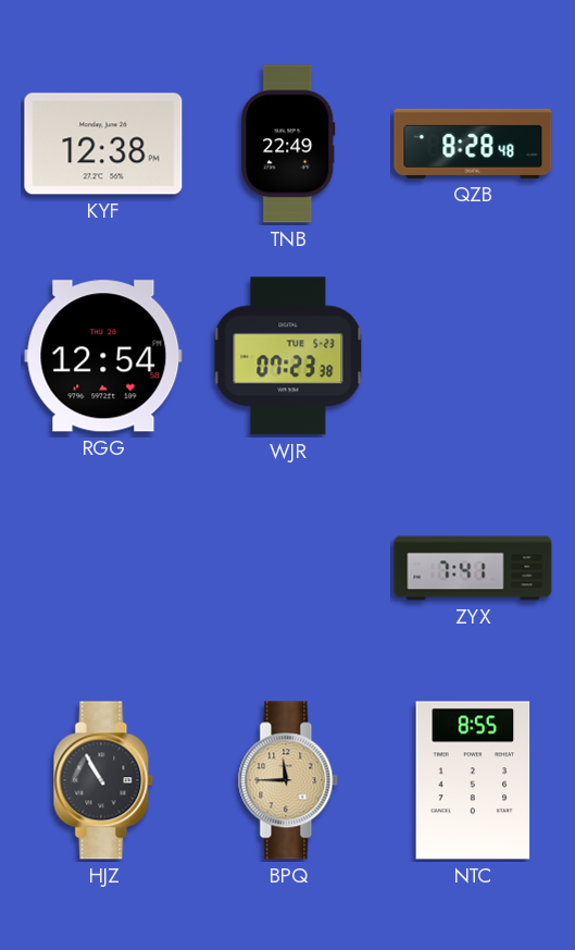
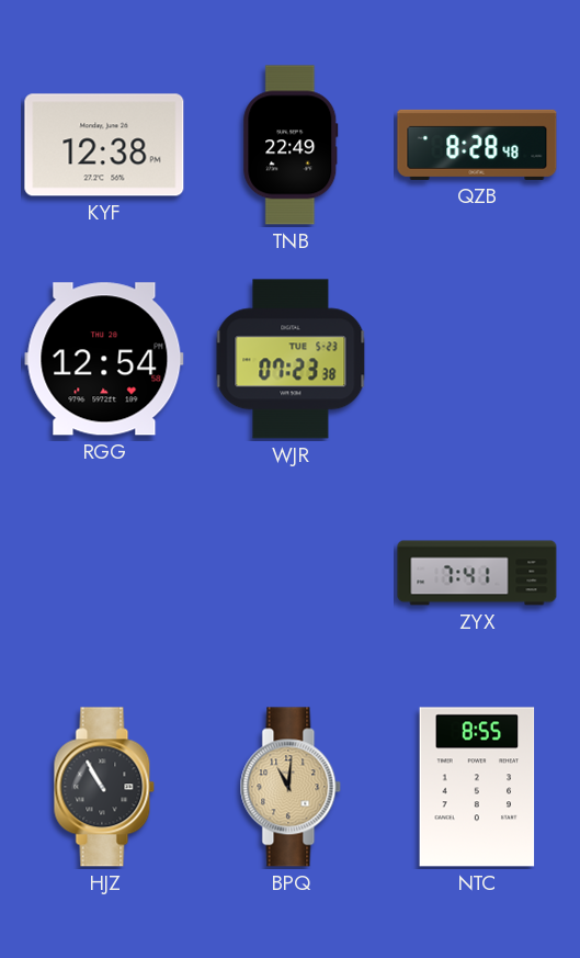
BPQ: 11:45 -> 11:01
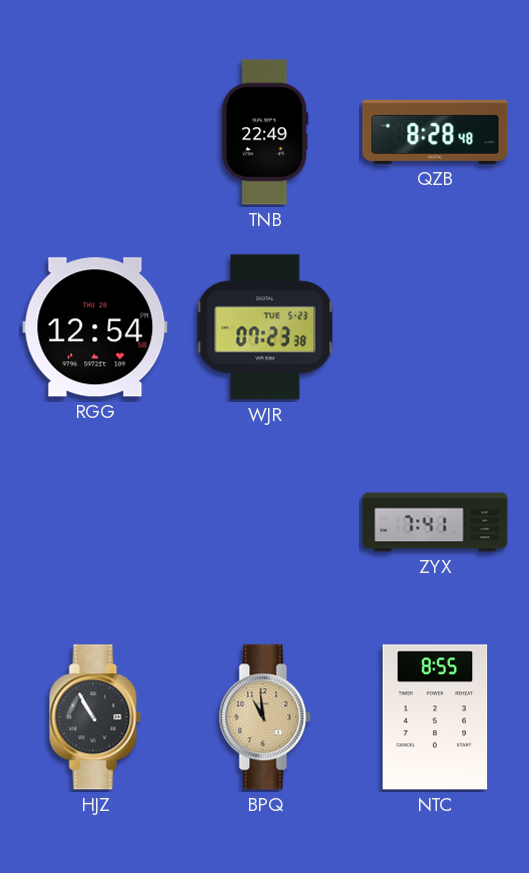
KYF: 12:38 -> none
BPQ: 11:01 -> 10:59
